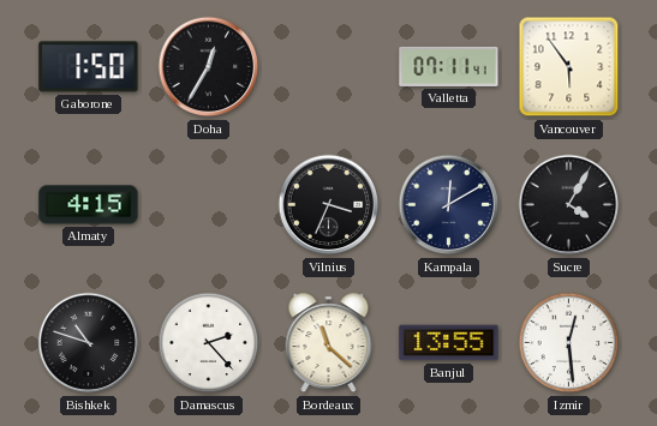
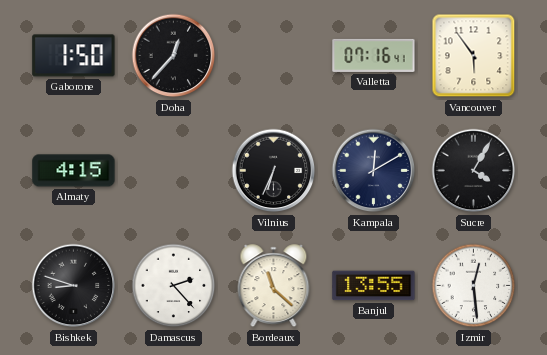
Doha: 12:35 -> 12:37
Valletta: 07:11 -> 07:16
Vilnius: 3:34 -> 6:34
Bishkek: 10:48 -> 8:48
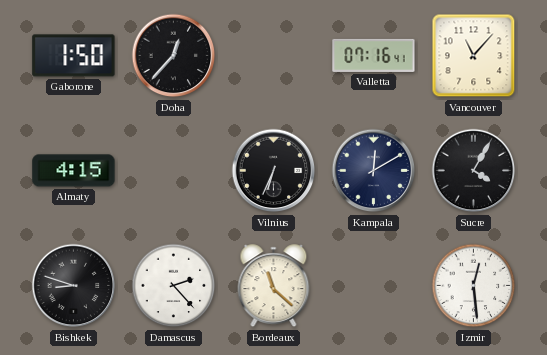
Vancouver: 5:54 -> 11:07
Banjul: 13:55 -> none
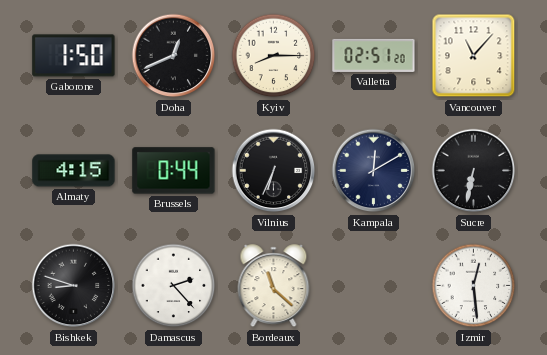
Doha: 12:37 -> 12:41
Kyiv: none -> 8:15
Valletta: 07:16 -> 02:51
Brussels: none -> 0:44
Sucre: 4:05 -> 6:32
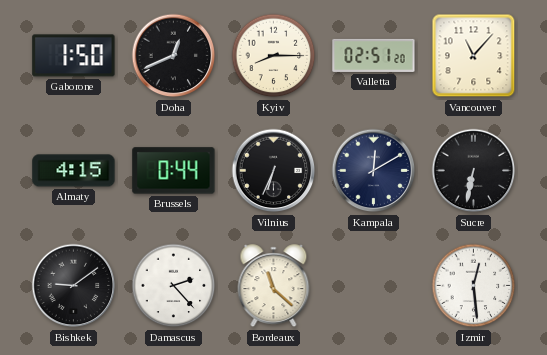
Bishkek: 8:48 -> 9:09
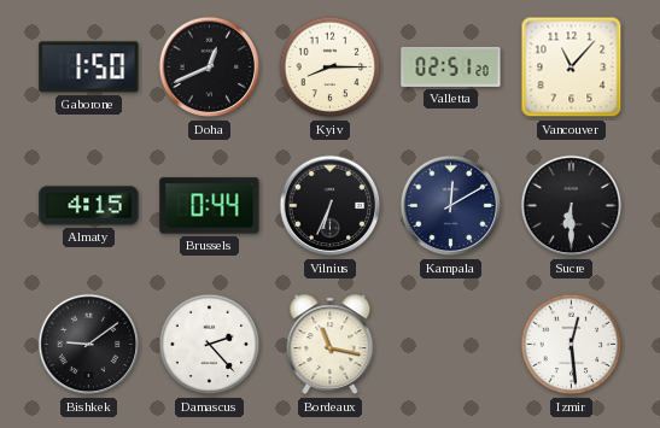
Sucre: 6:32 -> 6:30
Bordeaux: 11:22 -> 11:17
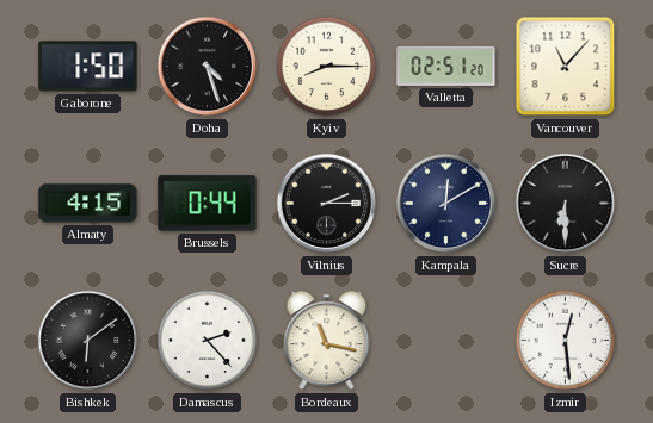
Doha: 12:41 -> 4:27
Vilnius: 6:34 -> 2:15
Bishkek: 9:09 -> 6:09
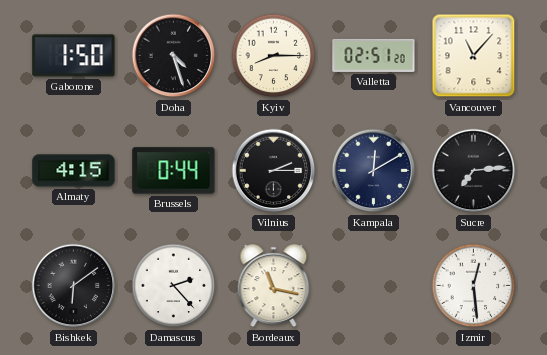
Sucre: 6:30 -> 7:14
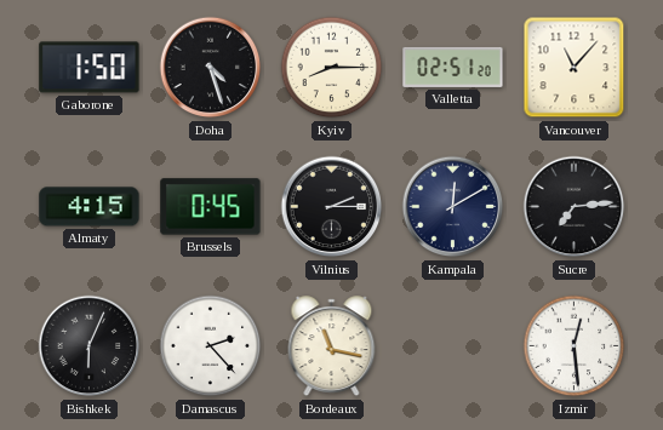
Brussels: 0:44 -> 0:45
Bishkek: 6:09 -> 6:04
